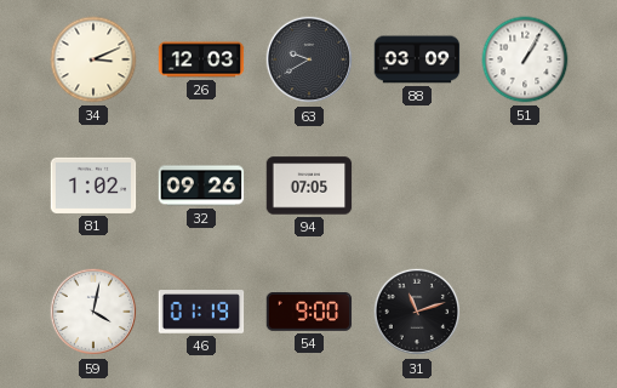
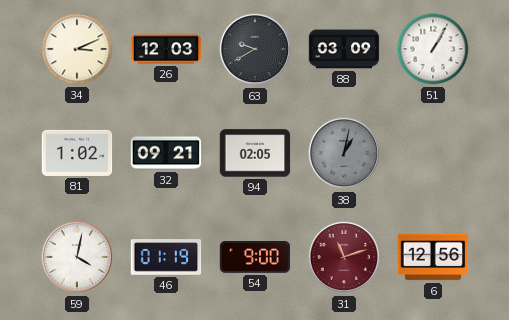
32: 09:26 -> 09:21
94: 07:05 -> 02:05
38: none -> 1:02
31 dial: black -> burgundy
6: none -> 12:56
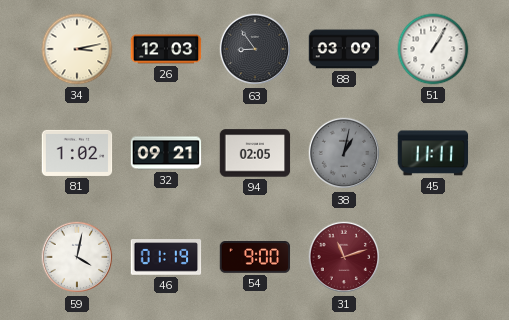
34: 3:11 -> 3:13
63: 9:40 -> 8:54
45: none -> 11:11
6: 12:56 -> none
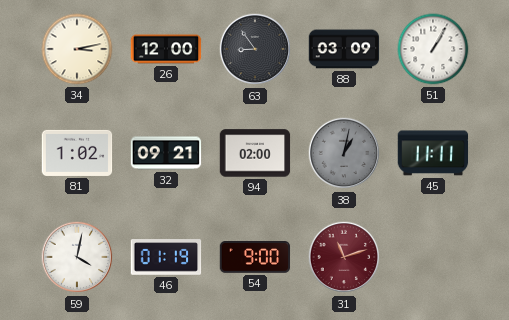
26: 12:03 -> 12:00
94: 02:05 -> 02:00
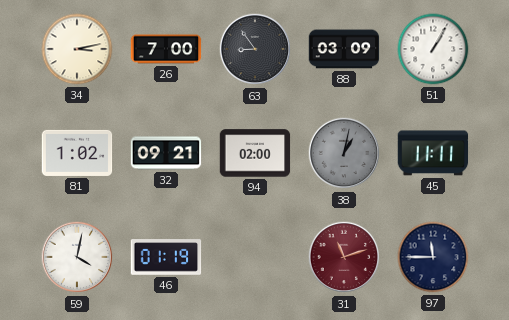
26: 12:00 -> 7:00
54: 9:00 -> none
97: none -> 11:45
